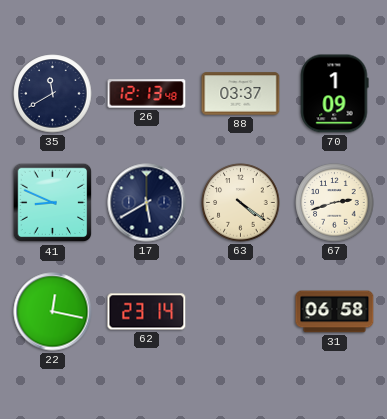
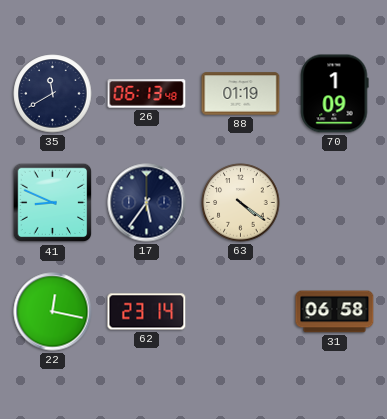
26: 12:13 -> 06:13
88: 03:37 -> 01:19
17: 5:40 -> 5:36
67: 2:42 -> none
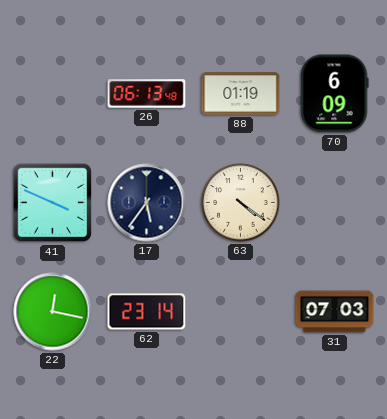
35: 11:40 -> none
70: 1:09 -> 6:09
41: 8:49 -> 3:49
31: 06:58 -> 07:03
